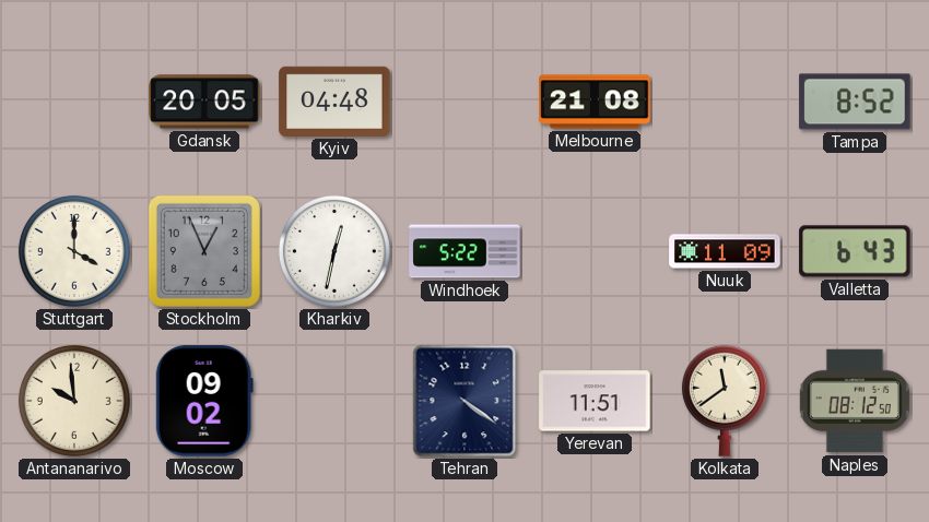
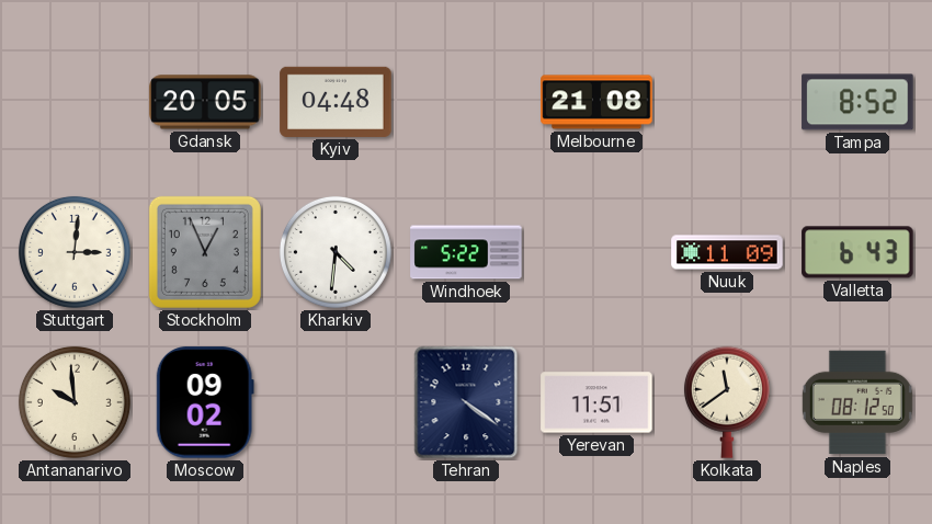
Stuttgart: 4:00 -> 3:01
Kharkiv: 12:32 -> 4:31
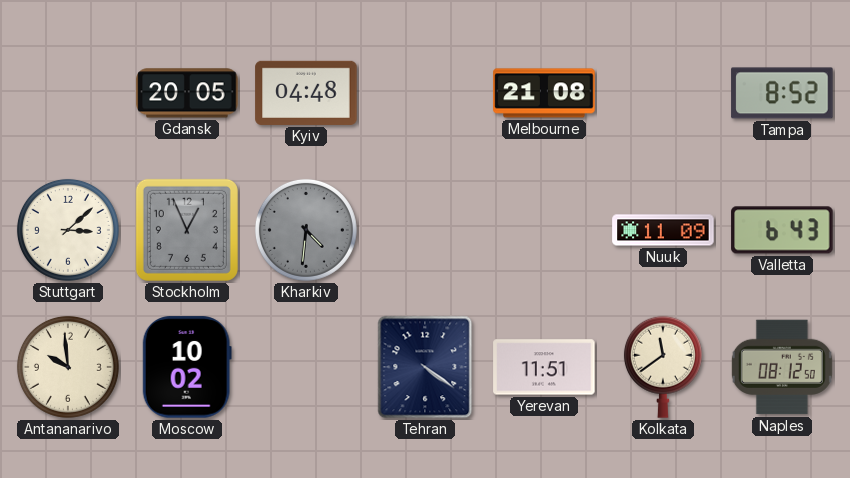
Stuttgart: 3:01 -> 3:08
Kharkiv dial: white -> grey
Windhoek: 5:22 -> none
Moscow: 09:02 -> 10:02
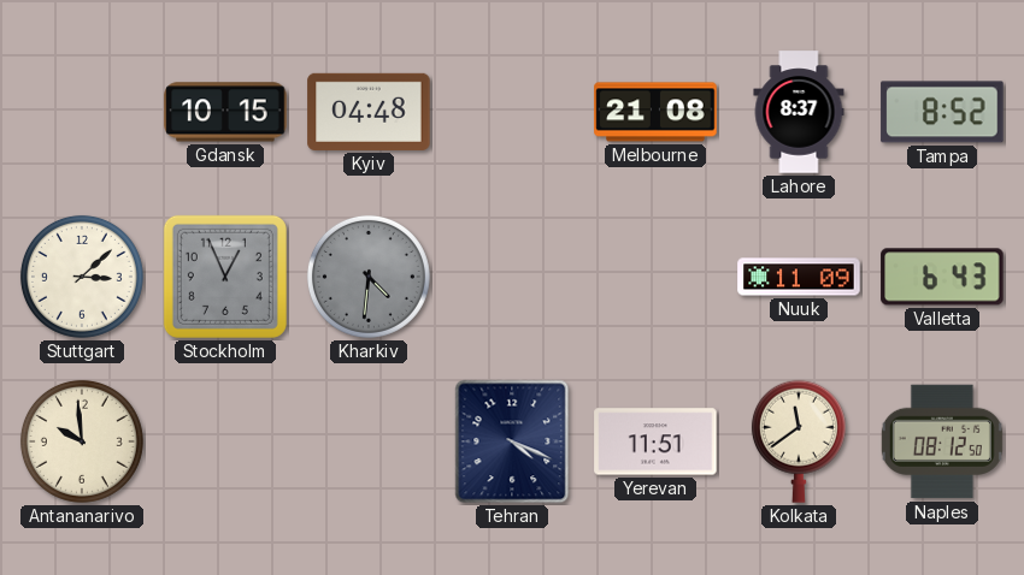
Gdansk: 20:05 -> 10:15
Lahore: none -> 8:37
Moscow: 10:02 -> none
Tehran: 4:21 -> 4:19
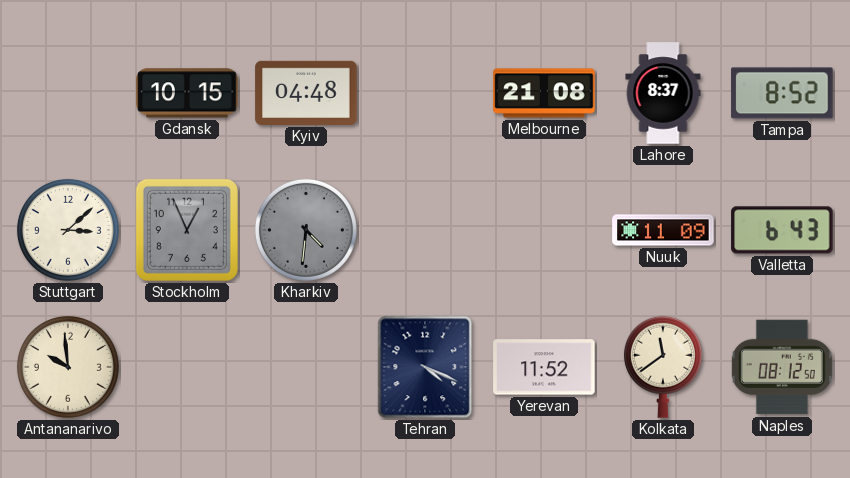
Yerevan: 11:51 -> 11:52
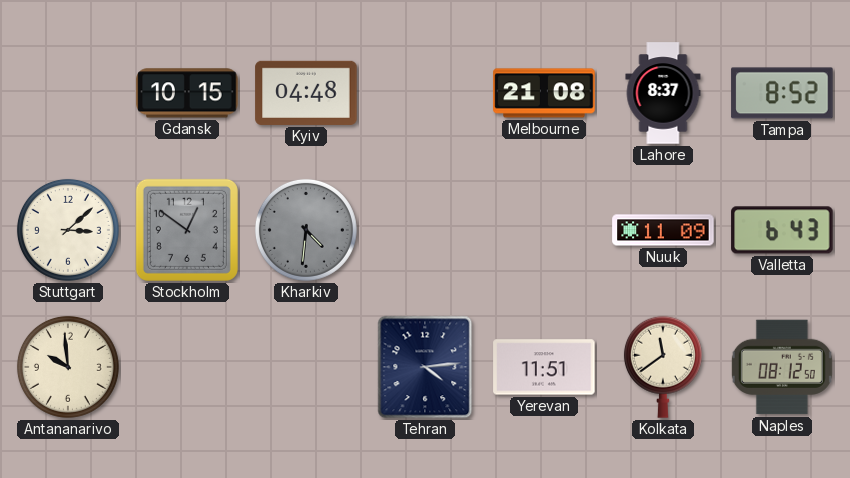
Stockholm: 12:56 -> 12:51
Tehran: 4:19 -> 4:14
Yerevan: 11:52 -> 11:51
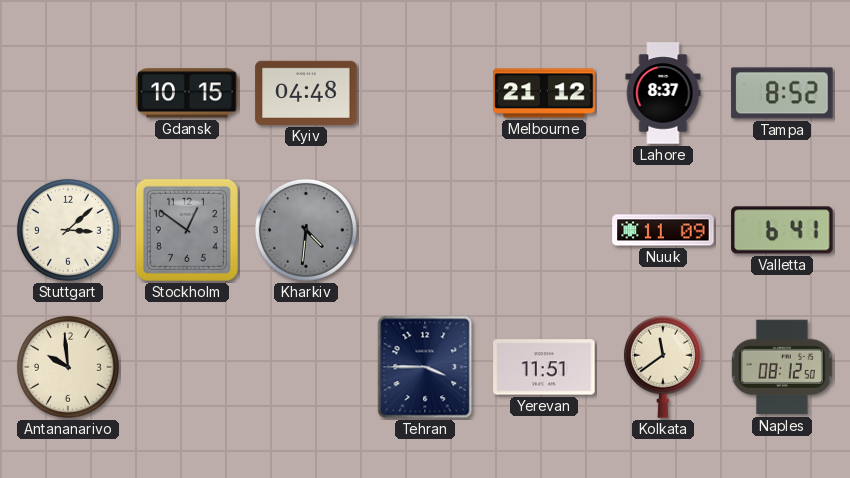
Melbourne: 21:08 -> 21:12
Valletta: 6:43 -> 6:41
Tehran: 4:14 -> 3:45
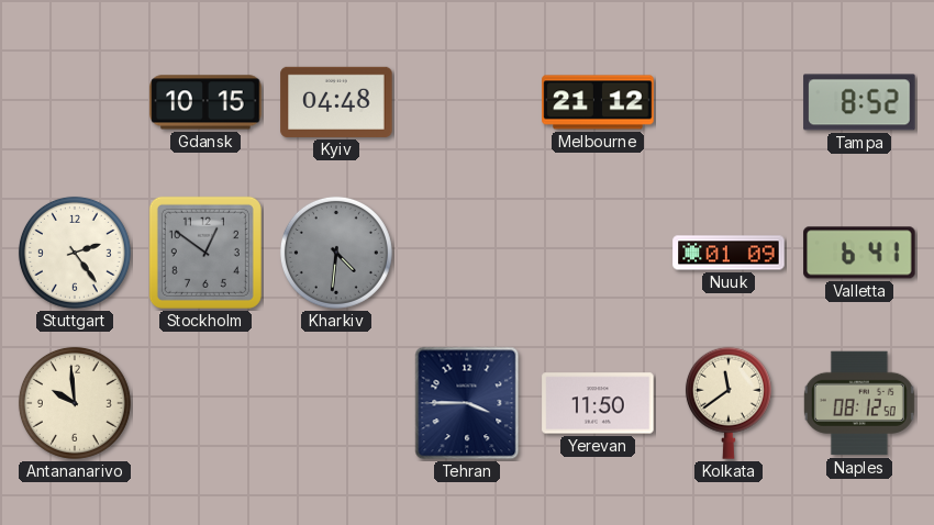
Lahore: 8:37 -> none
Stuttgart: 3:08 -> 2:24
Nuuk: 11:09 -> 01:09
Yerevan: 11:51 -> 11:50
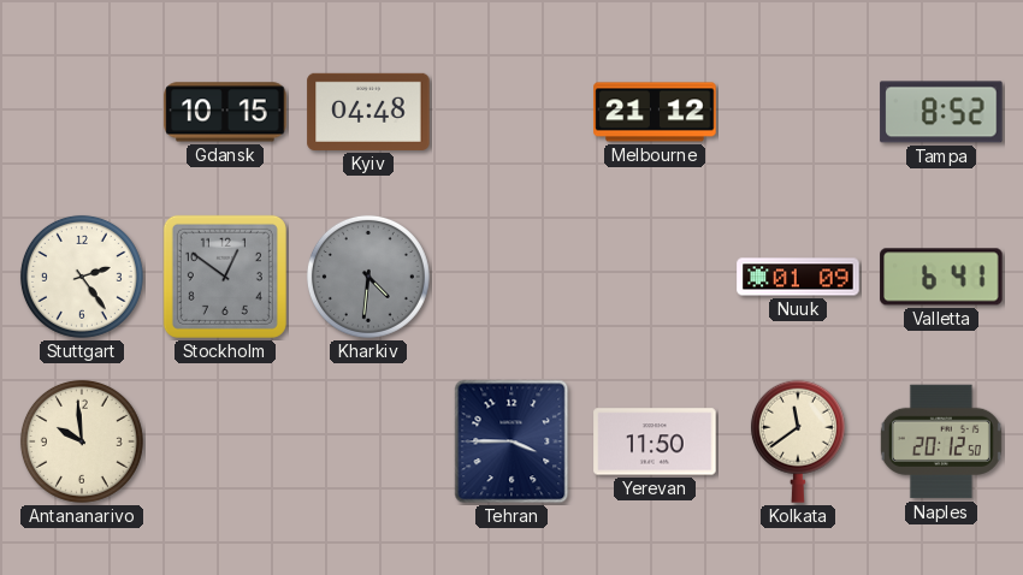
Naples: 08:12 -> 20:12
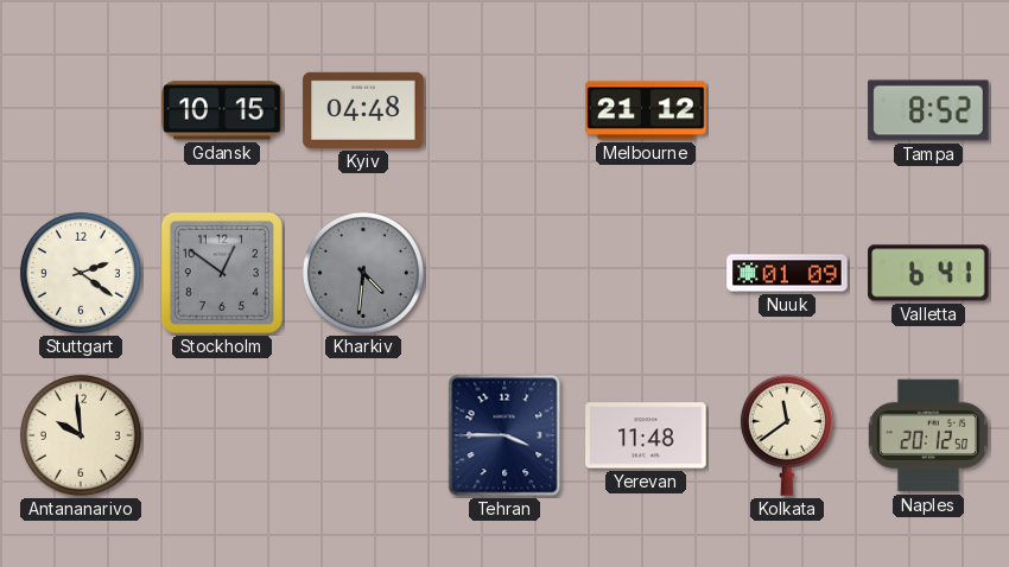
Stuttgart: 2:24 -> 2:21
Yerevan: 11:50 -> 11:48
